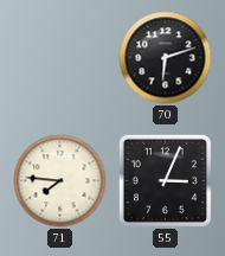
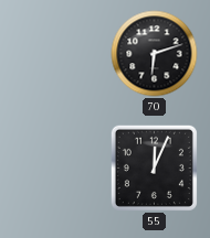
71: 7:46 -> none
55: 3:04 -> 12:04
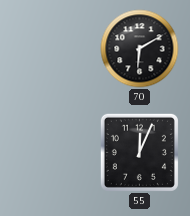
70: 6:12 -> 6:10
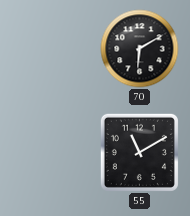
55: 12:04 -> 11:10
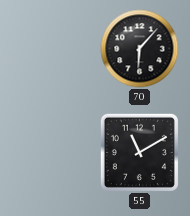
70: 6:10 -> 6:07
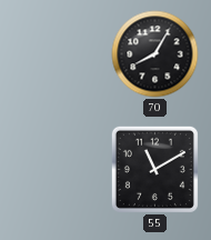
70: 6:07 -> 8:05
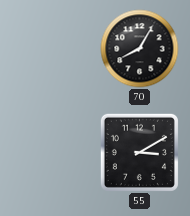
55: 11:10 -> 3:10
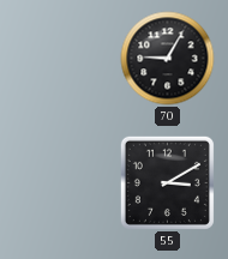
70: 8:05 -> 9:05
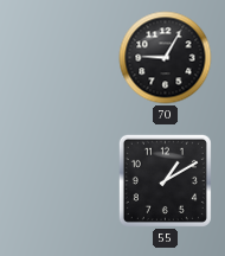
55: 3:10 -> 1:10
